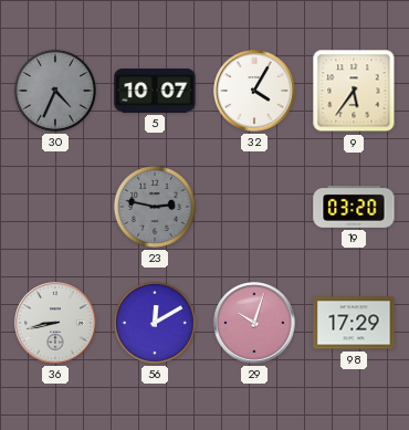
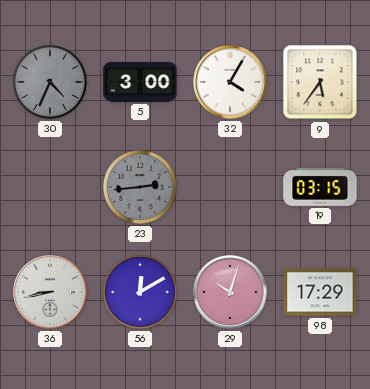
5: 10:07 -> 3:00
23: 2:47 -> 2:44
19: 03:20 -> 03:15
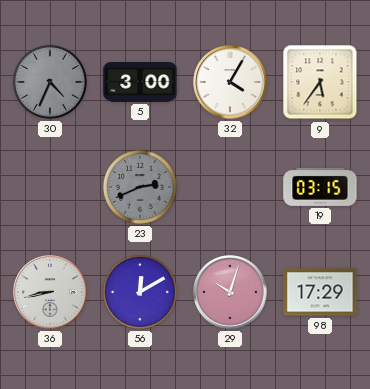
23: 2:44 -> 2:41
